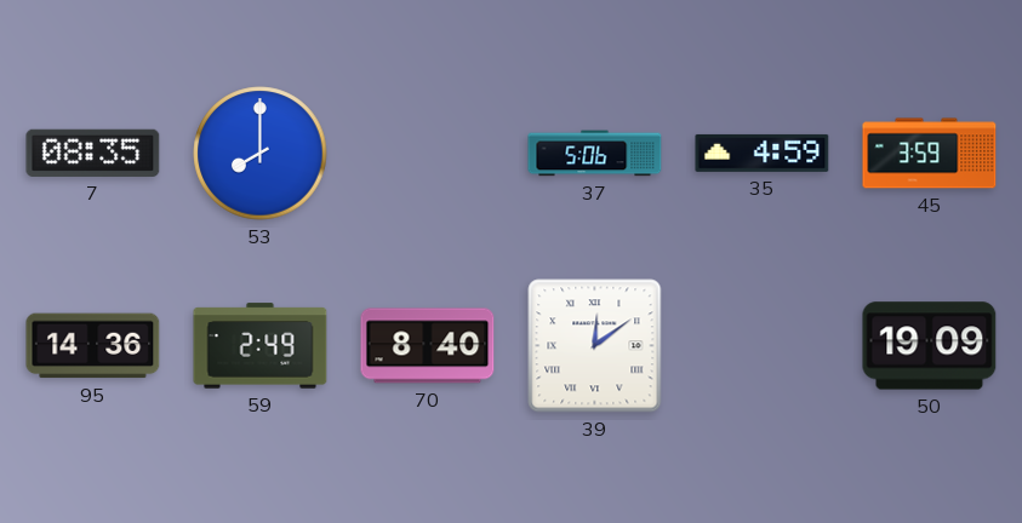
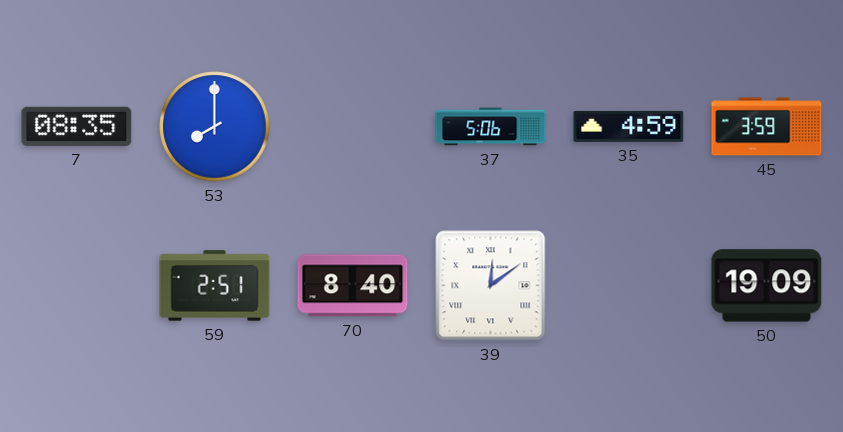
95: 14:36 -> none
59: 2:49 -> 2:51
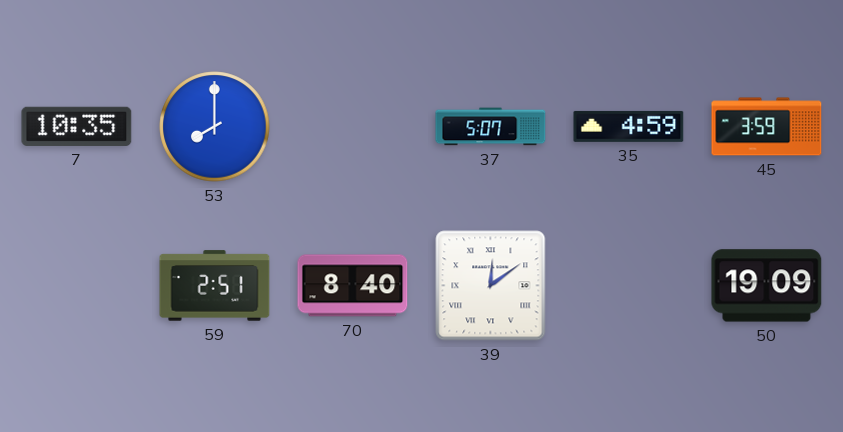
7: 08:35 -> 10:35
37: 5:06 -> 5:07
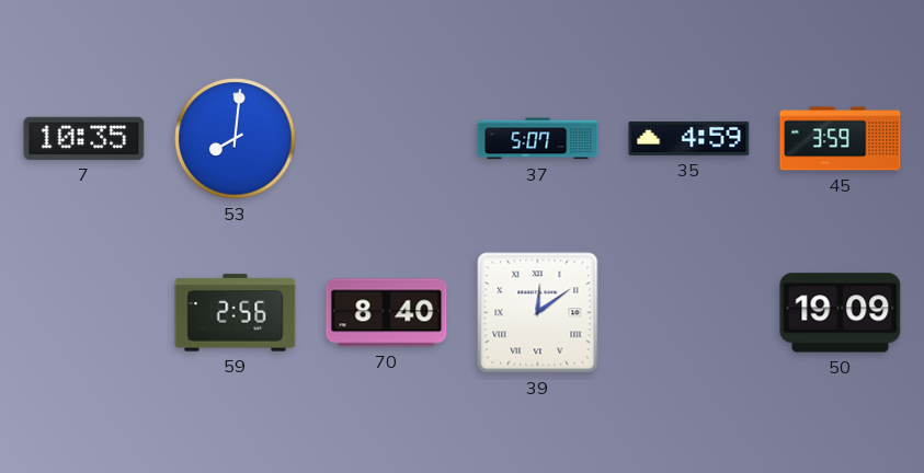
53: 8:00 -> 8:01
59: 2:51 -> 2:56
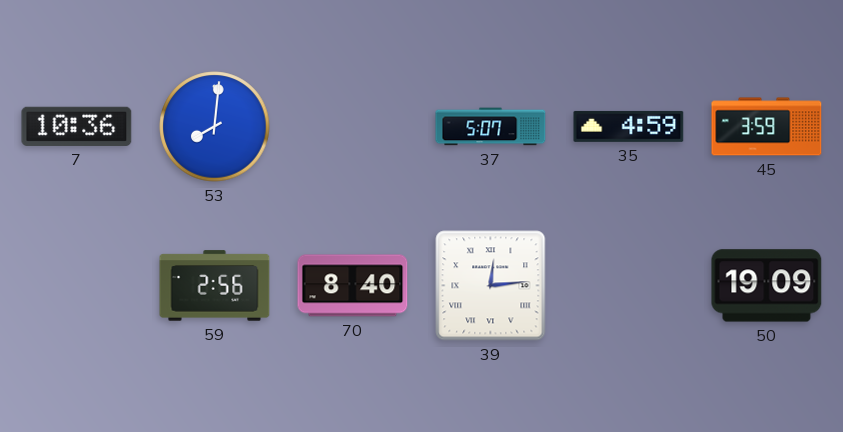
7: 10:35 -> 10:36
39: 12:09 -> 12:14
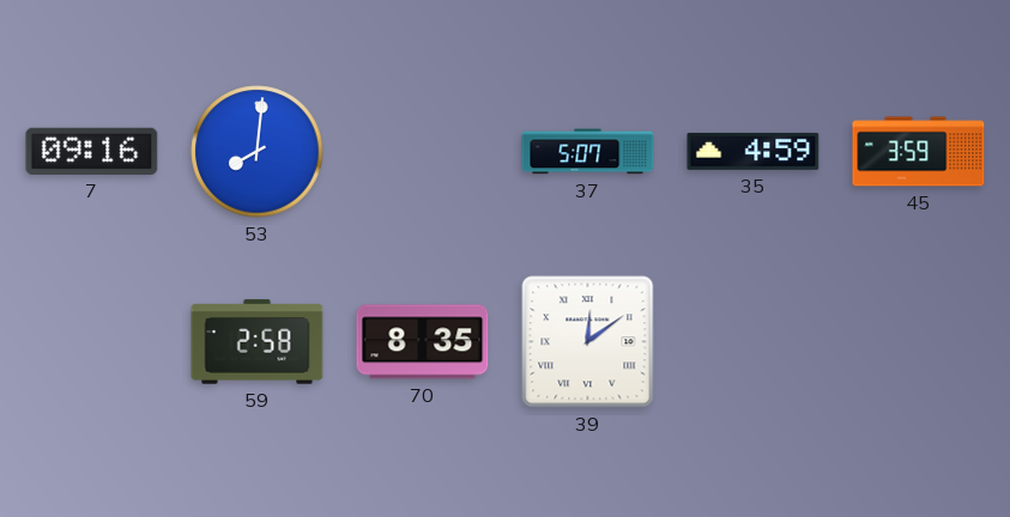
7: 10:36 -> 09:16
59: 2:56 -> 2:58
70: 8:40 -> 8:35
39: 12:14 -> 12:09
50: 19:09 -> none
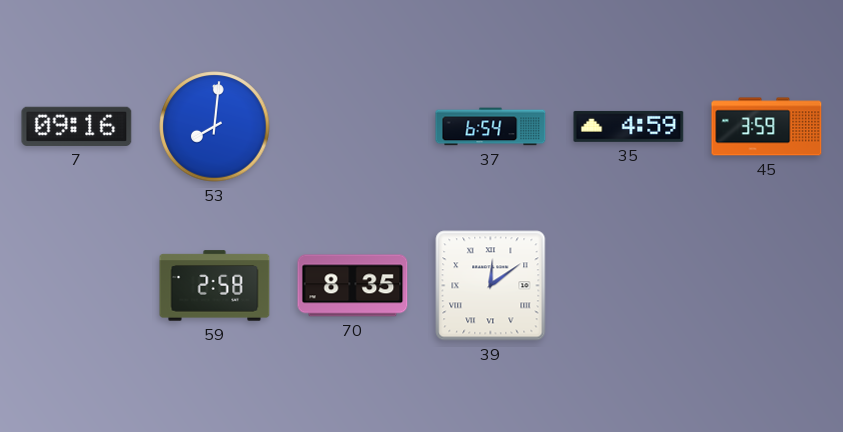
37: 5:07 -> 6:54
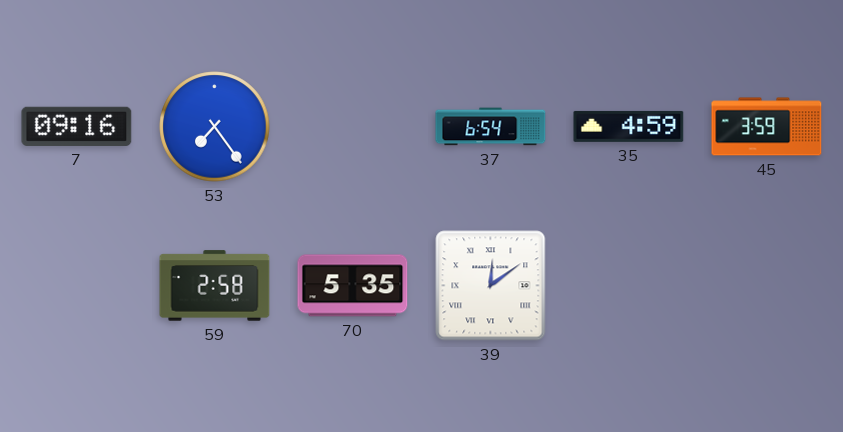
53: 8:01 -> 7:24
70: 8:35 -> 5:35
